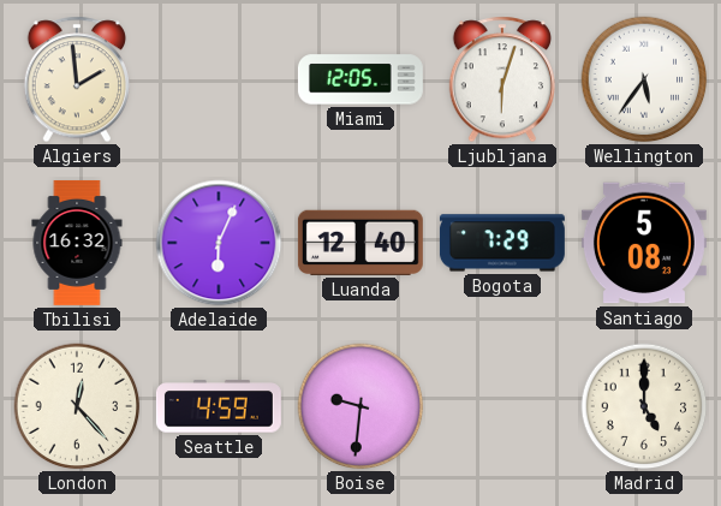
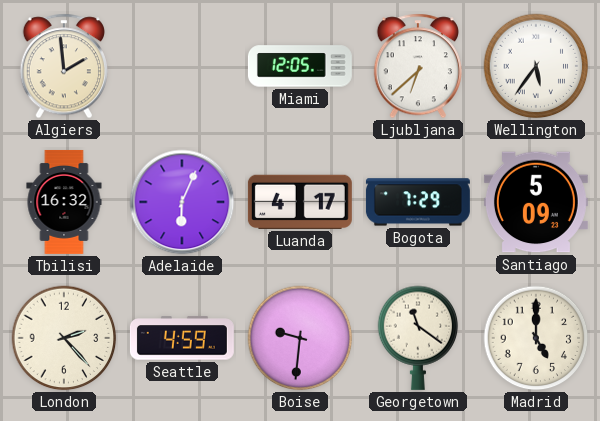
Ljubljana: 6:03 -> 6:38
Luanda: 12:40 -> 4:17
Santiago: 5:08 -> 5:09
London: 12:23 -> 2:23
Georgetown: none -> 11:21
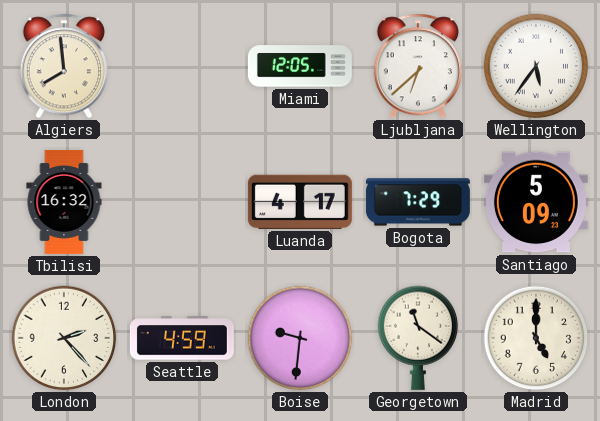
Algiers: 1:59 -> 7:59
Adelaide: 6:04 -> none
